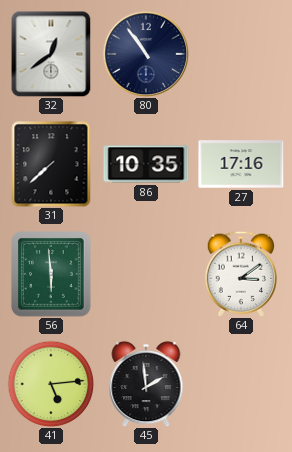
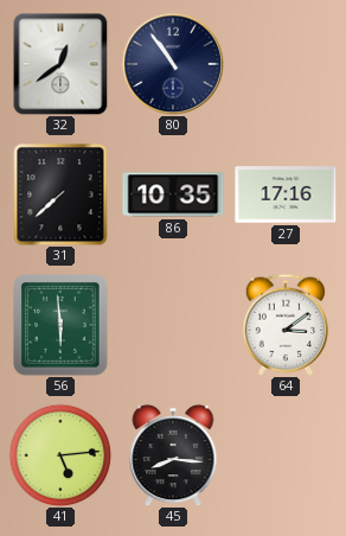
45: 1:59 -> 8:16
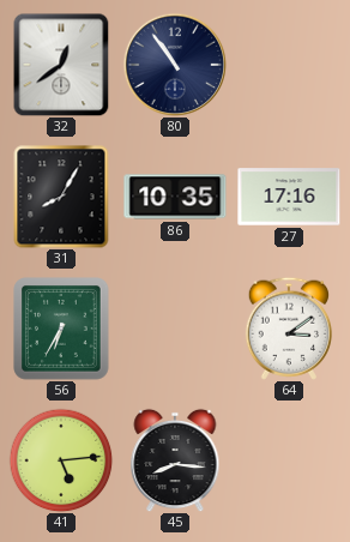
31: 7:38 -> 8:05
56: 5:59 -> 6:35
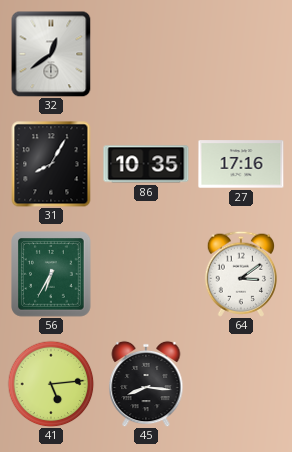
80: 10:54 -> none
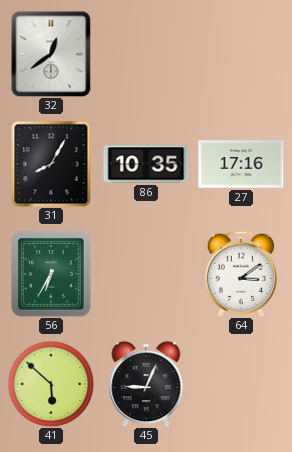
41: 5:14 -> 5:52
45: 8:16 -> 9:04
